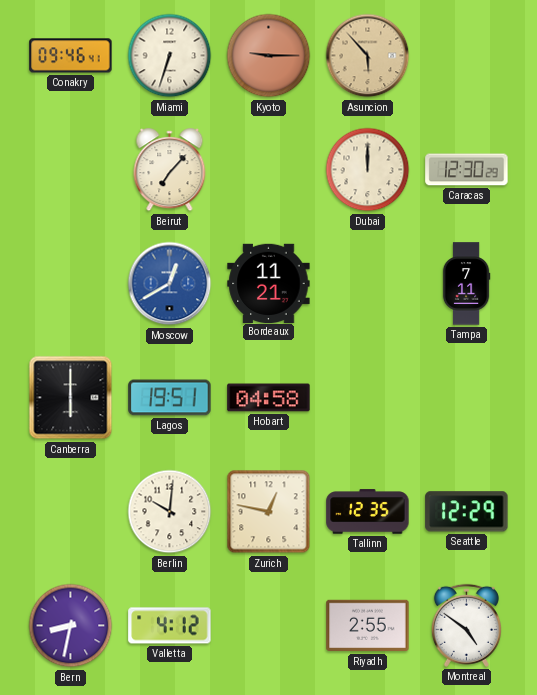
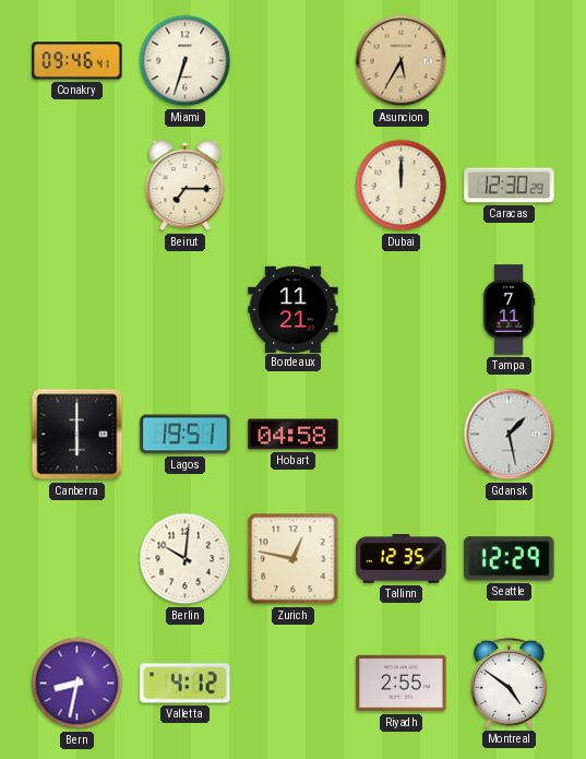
Kyoto: 9:15 -> none
Asuncion: 5:53 -> 5:35
Beirut: 7:07 -> 7:15
Moscow: 12:40 -> none
Gdansk: none -> 1:28
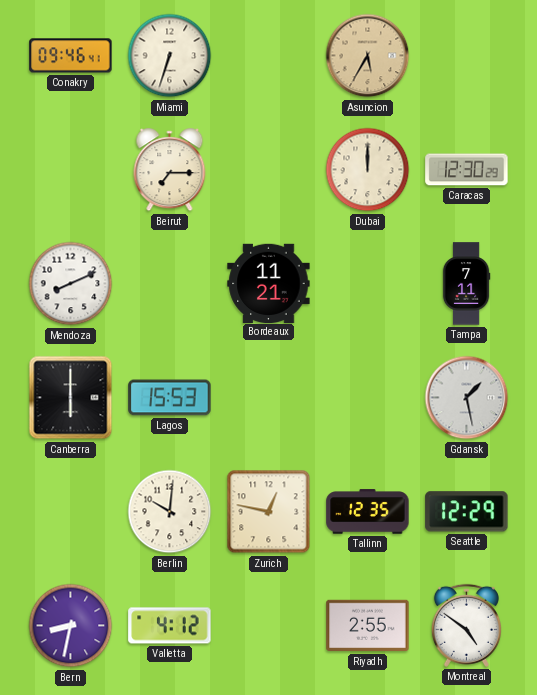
Mendoza: none -> 8:11
Lagos: 19:51 -> 15:53
Hobart: 04:58 -> none
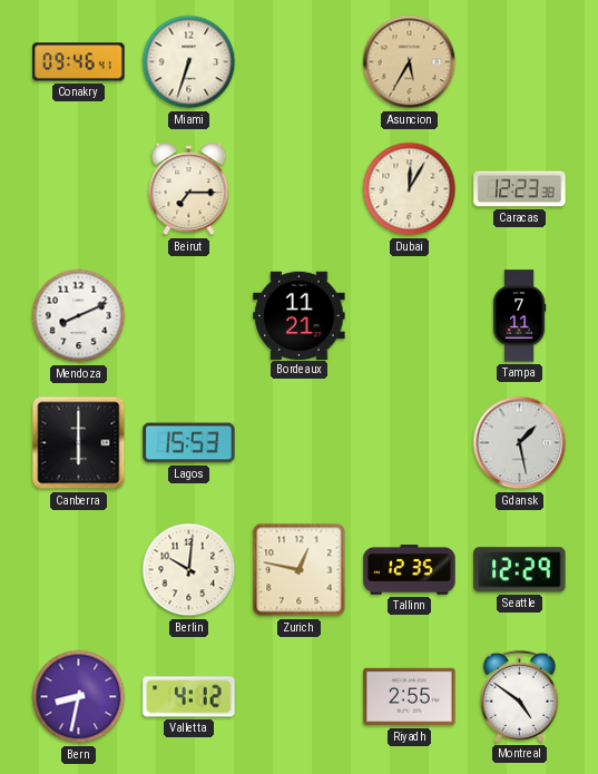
Dubai: 12:00 -> 12:05
Caracas: 12:30 -> 12:23
